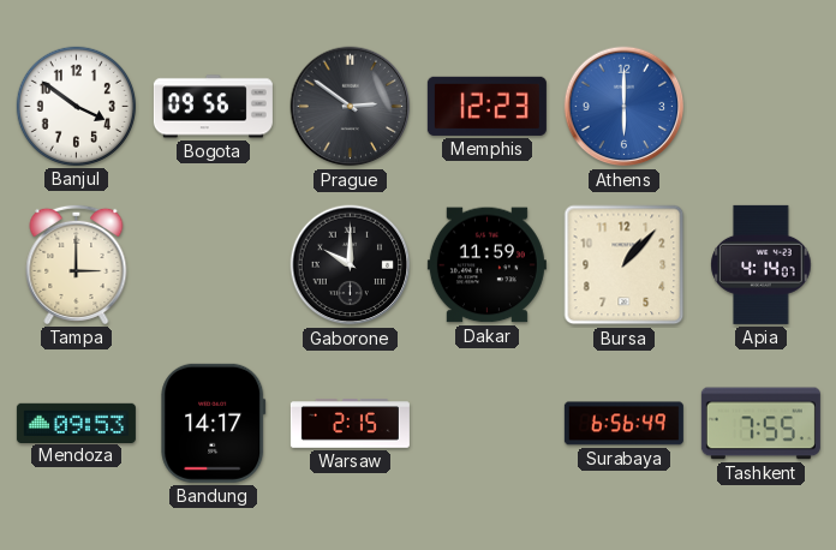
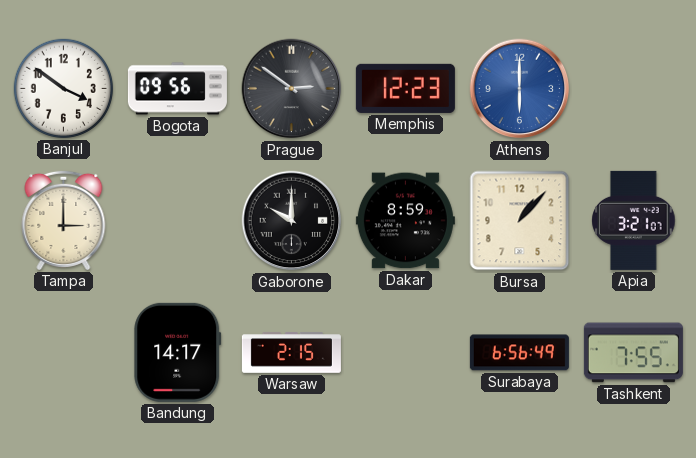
Dakar: 11:59 -> 8:59
Apia: 4:14 -> 3:21
Mendoza: 09:53 -> none
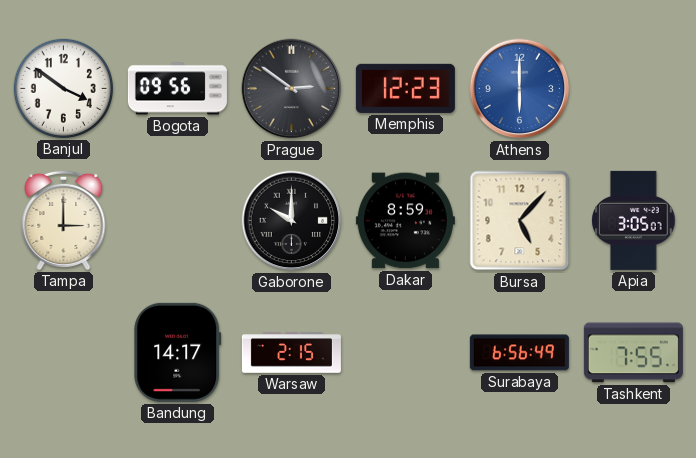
Bursa: 1:07 -> 5:07
Apia: 3:21 -> 3:05
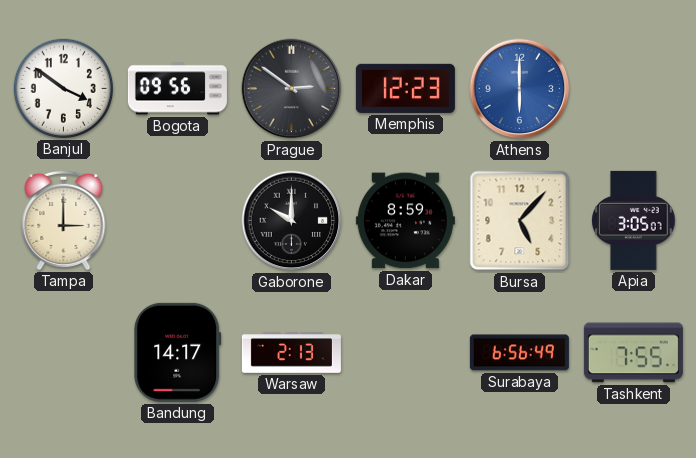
Warsaw: 2:15 -> 2:13
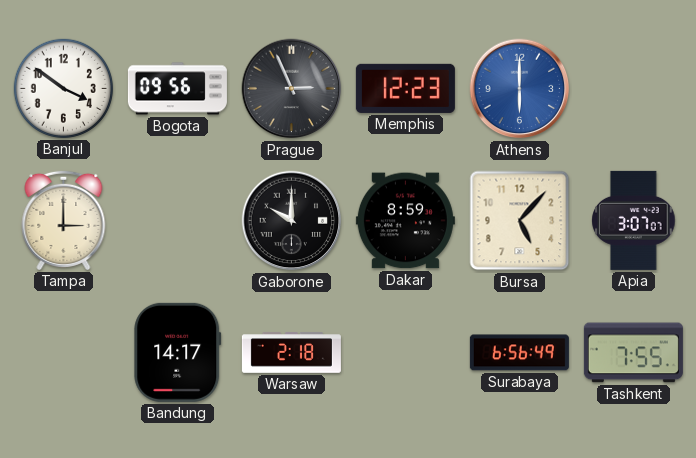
Prague: 2:51 -> 2:56
Apia: 3:05 -> 3:07
Warsaw: 2:13 -> 2:18
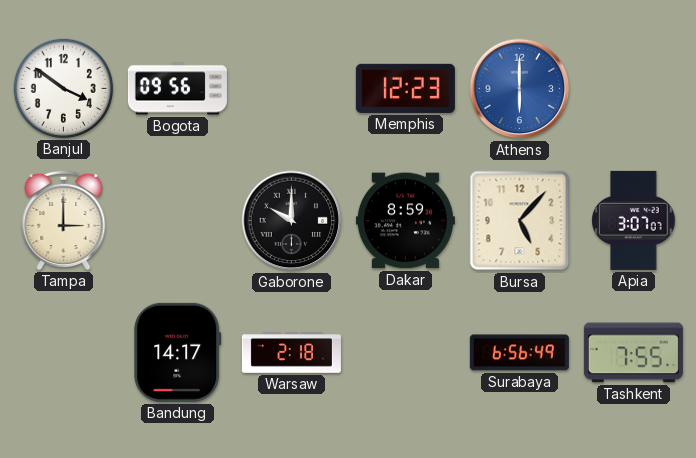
Prague: 2:56 -> none
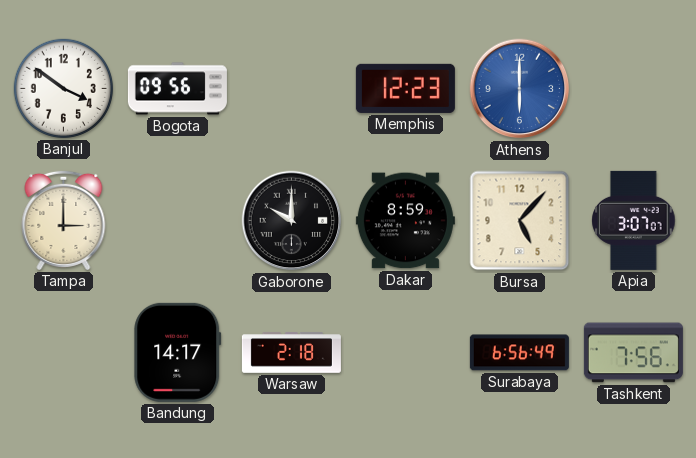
Tashkent: 7:55 -> 7:56
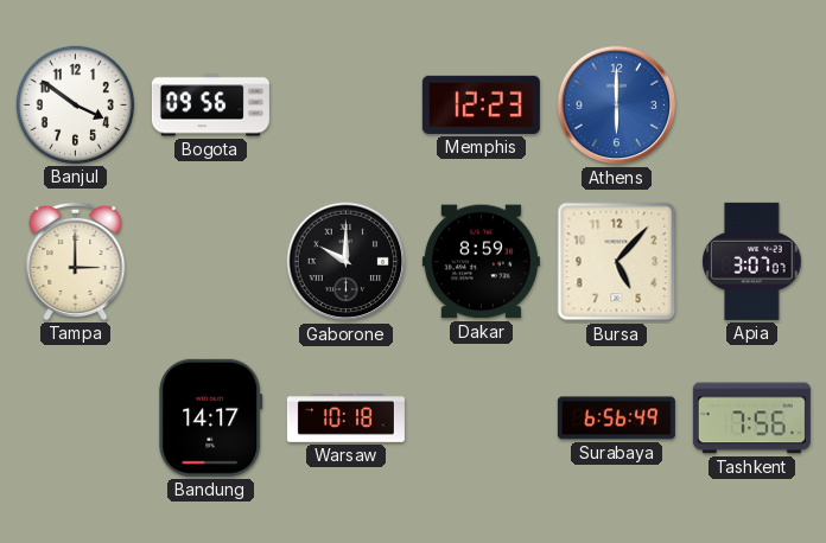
Warsaw: 2:18 -> 10:18
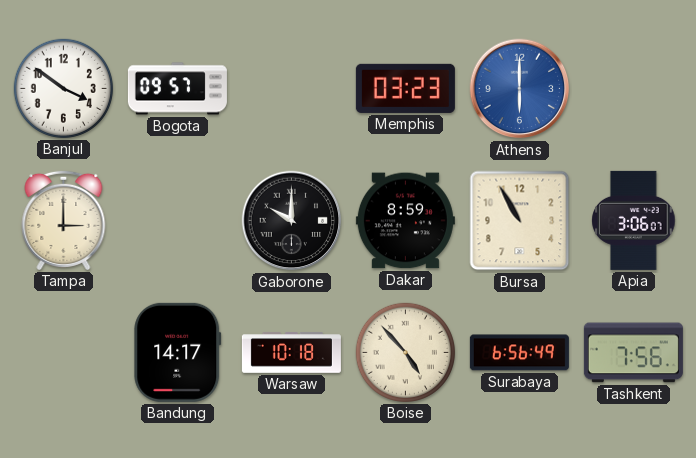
Bogota: 09:56 -> 09:57
Memphis: 12:23 -> 03:23
Bursa: 5:07 -> 10:55
Apia: 3:07 -> 3:06
Boise: none -> 4:53
